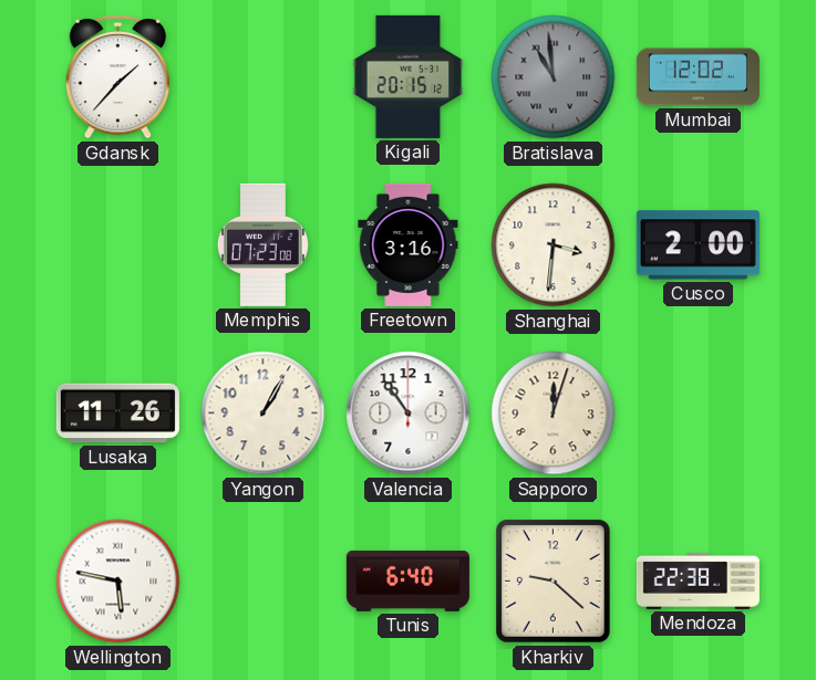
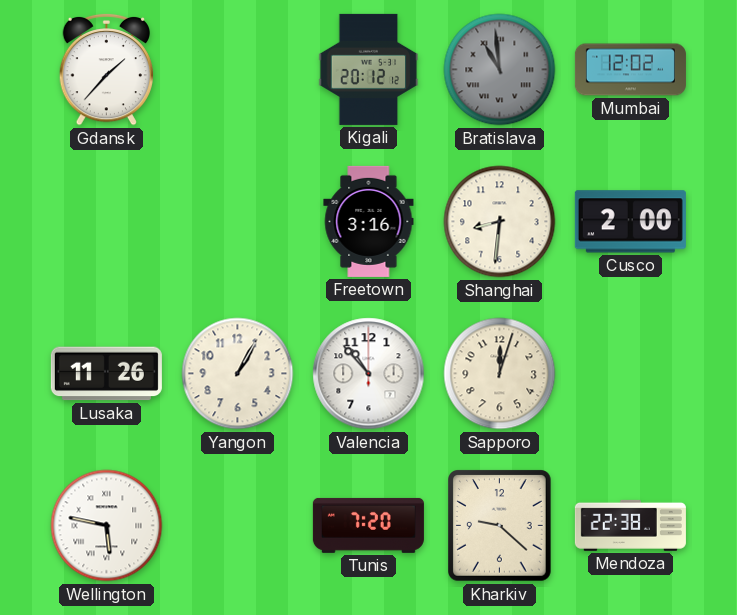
Kigali: 20:15 -> 20:12
Memphis: 07:23 -> none
Shanghai: 3:31 -> 8:31
Valencia: 10:54 -> 10:53
Tunis: 6:40 -> 7:20
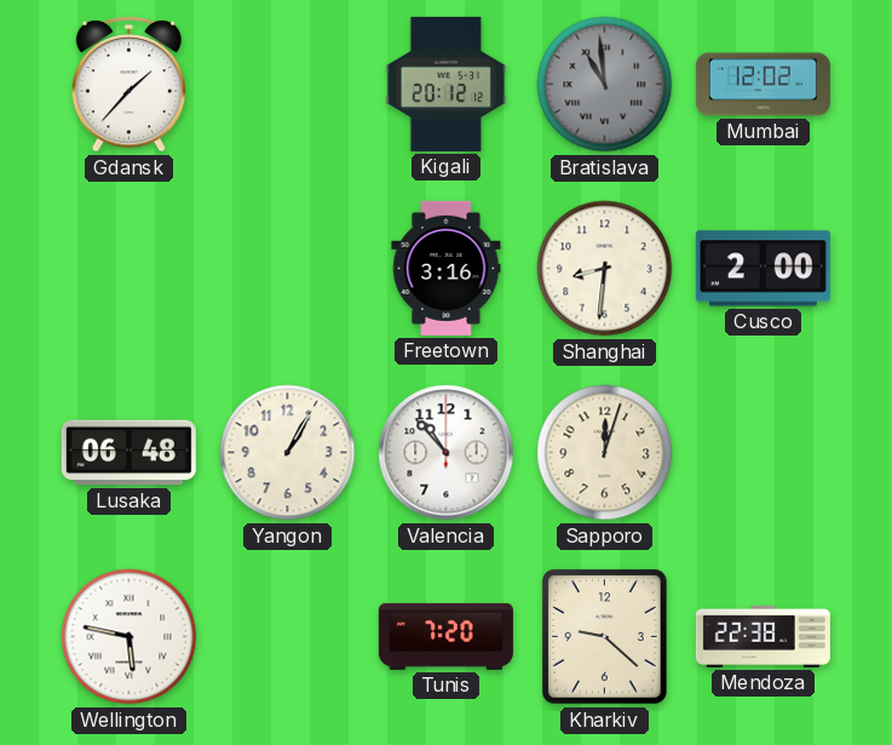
Lusaka: 11:26 -> 06:48
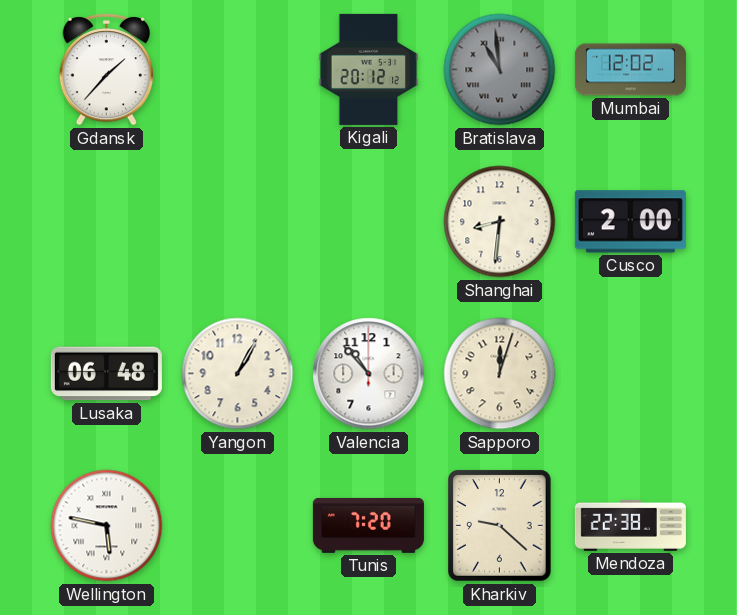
Freetown: 3:16 -> none
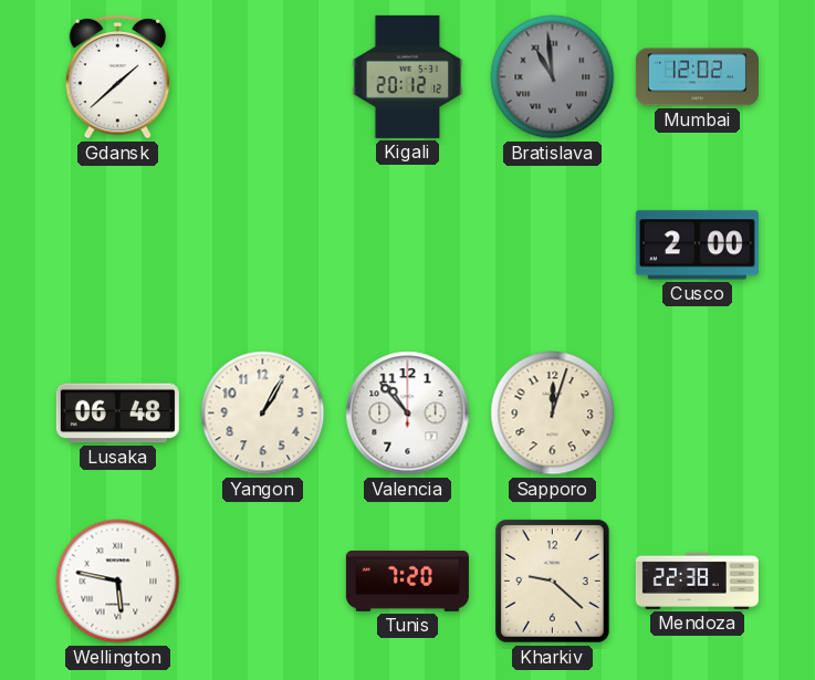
Gdansk: 1:37 -> 1:38
Shanghai: 8:31 -> none
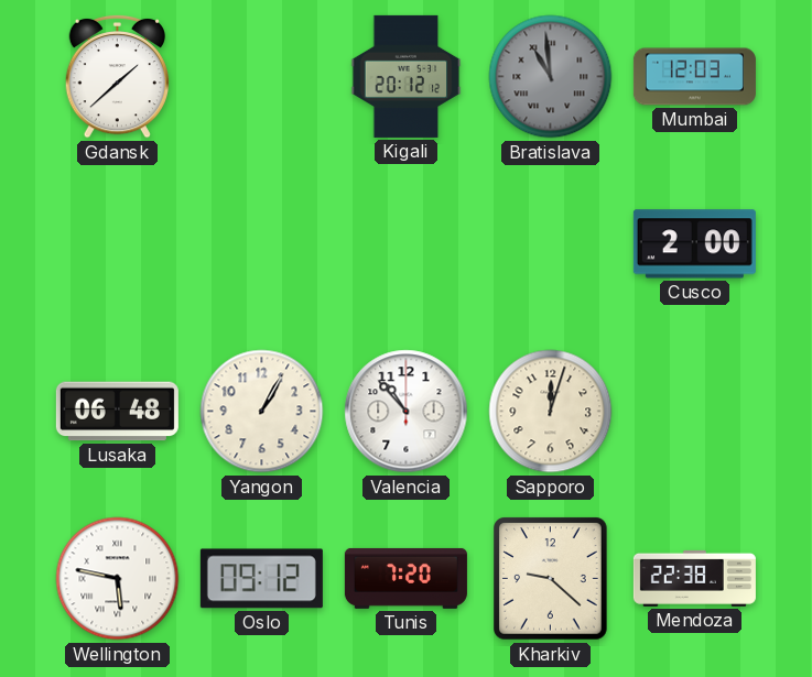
Mumbai: 12:02 -> 12:03
Oslo: none -> 09:12
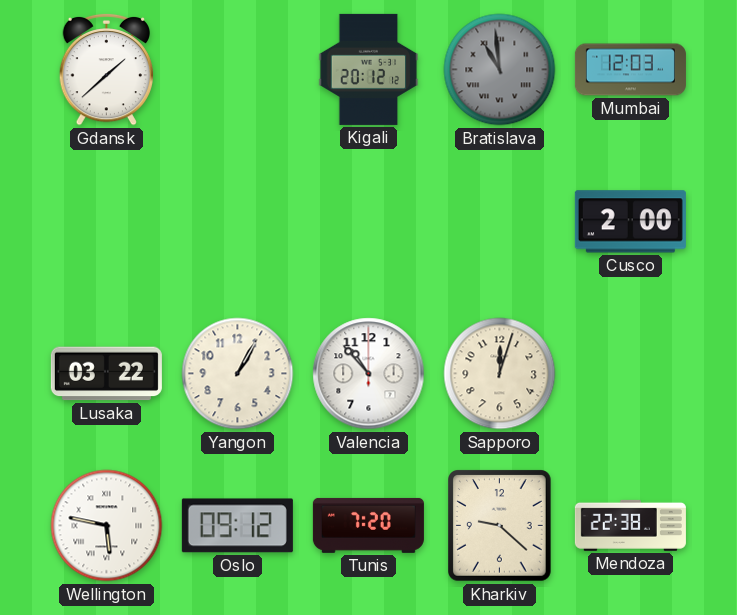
Lusaka: 06:48 -> 03:22
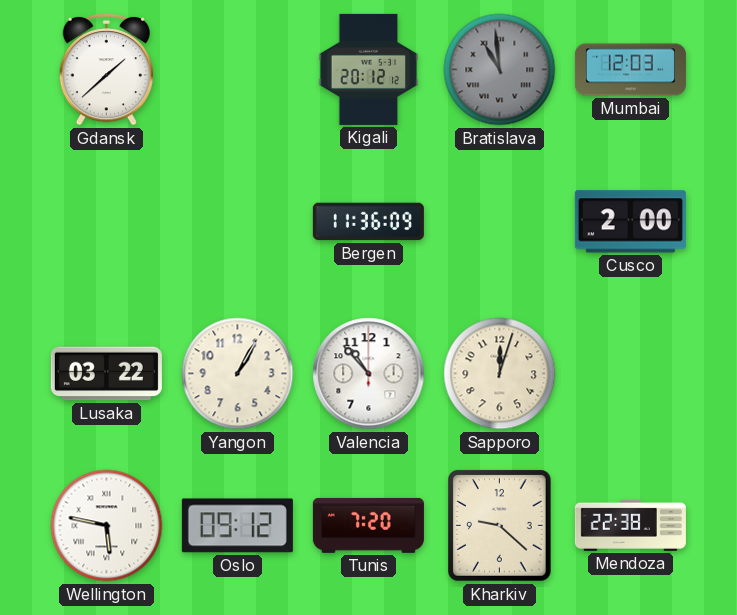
Bergen: none -> 11:36
